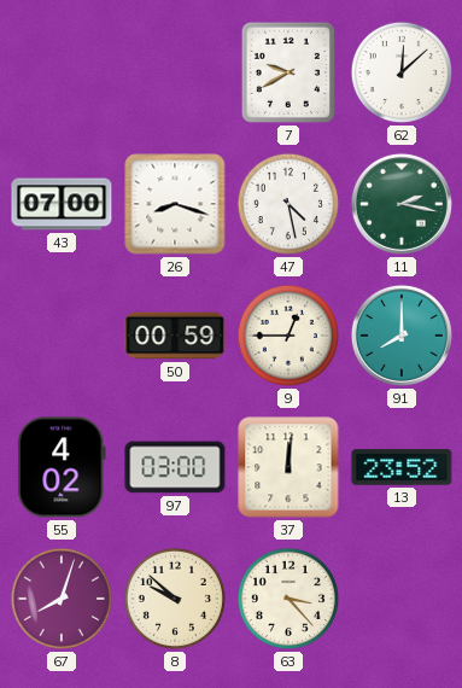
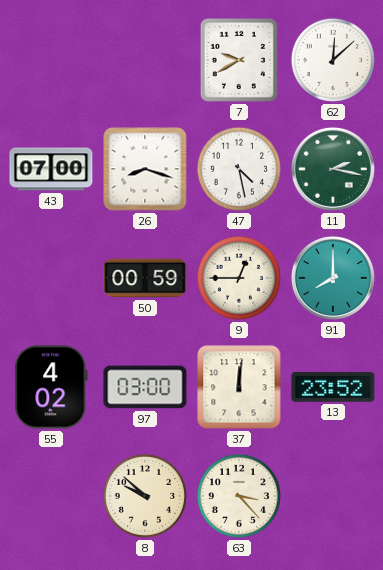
67: 8:03 -> none
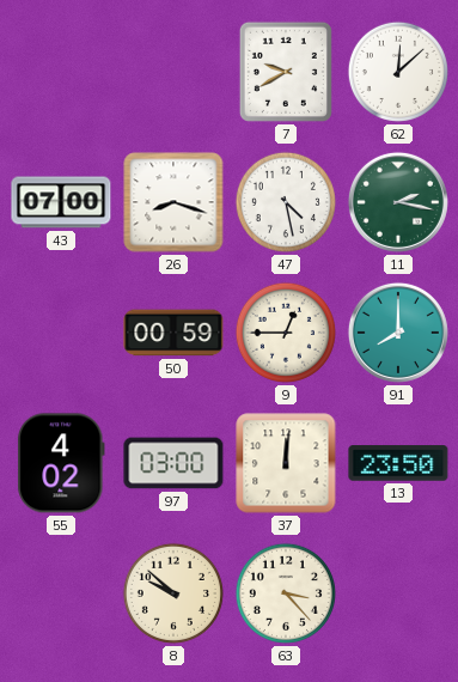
13: 23:52 -> 23:50
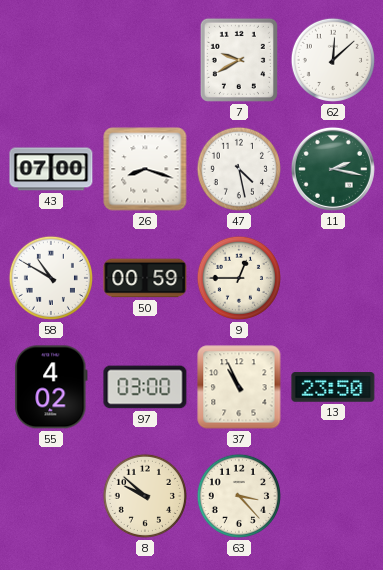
58: none -> 10:50
91: 8:00 -> none
37: 12:01 -> 10:56
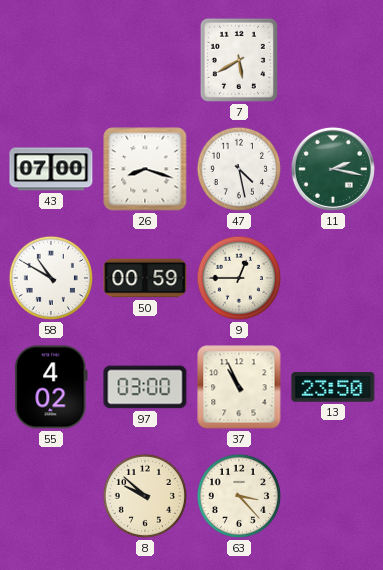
7: 9:40 -> 5:40
62: 12:08 -> none
